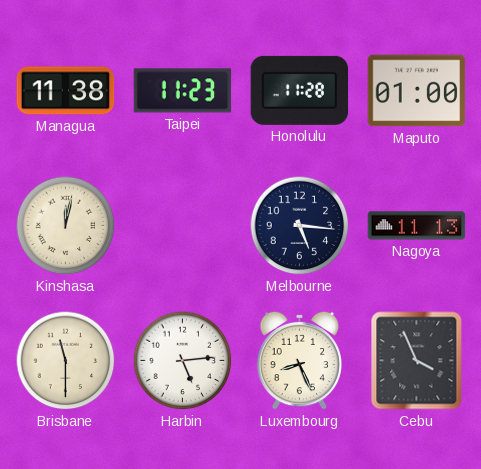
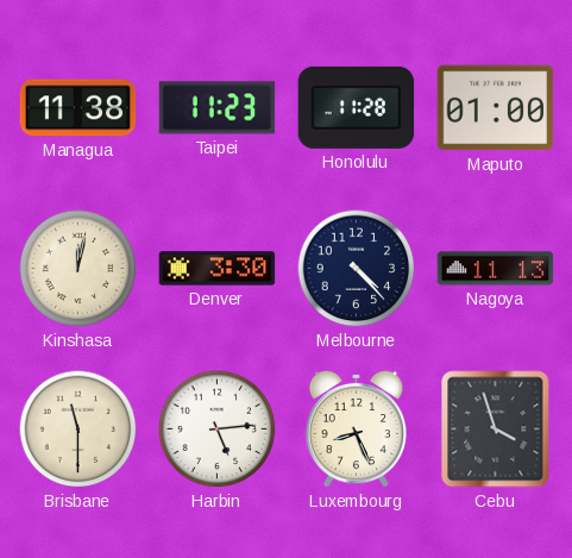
Denver: none -> 3:30
Melbourne: 5:16 -> 4:23
Cebu: 3:56 -> 3:57
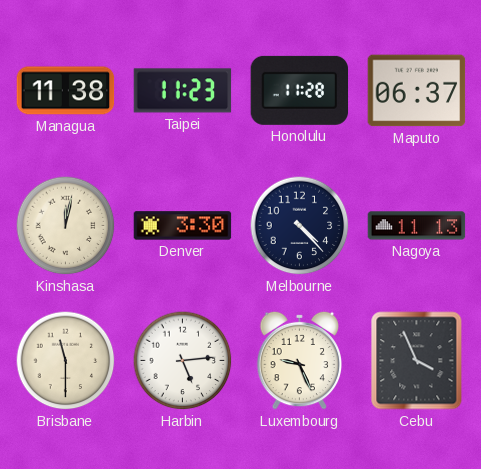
Maputo: 01:00 -> 06:37
Luxembourg: 8:26 -> 9:26
Cebu: 3:57 -> 3:56
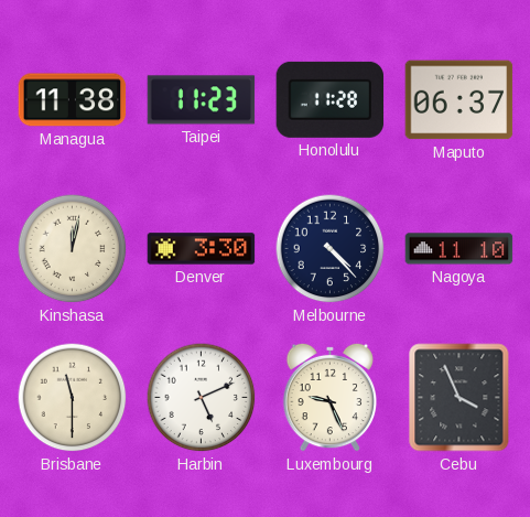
Nagoya: 11:13 -> 11:10
Harbin: 5:14 -> 5:11
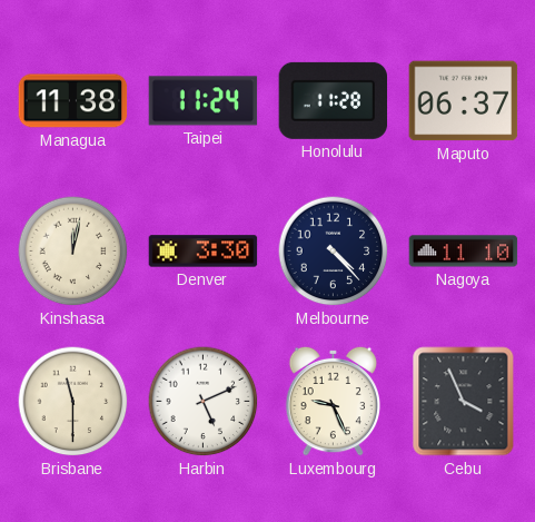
Taipei: 11:23 -> 11:24
